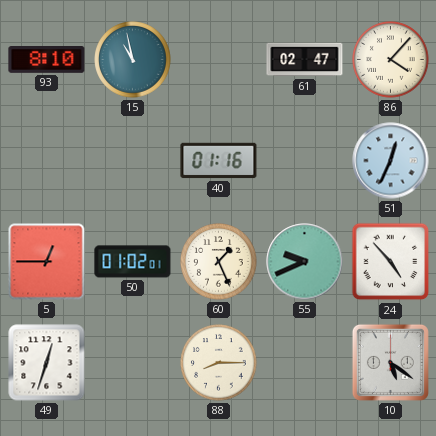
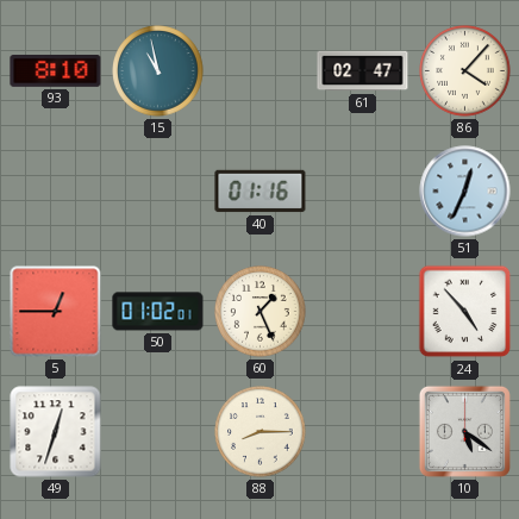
55: 9:41 -> none
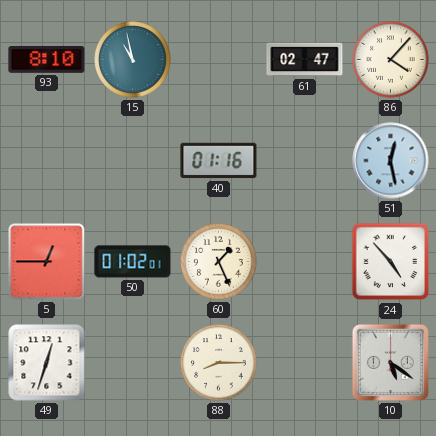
51: 12:34 -> 12:28
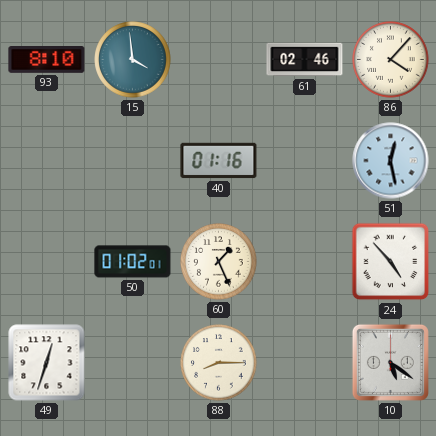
15: 10:58 -> 3:59
61: 02:47 -> 02:46
5: 12:45 -> none
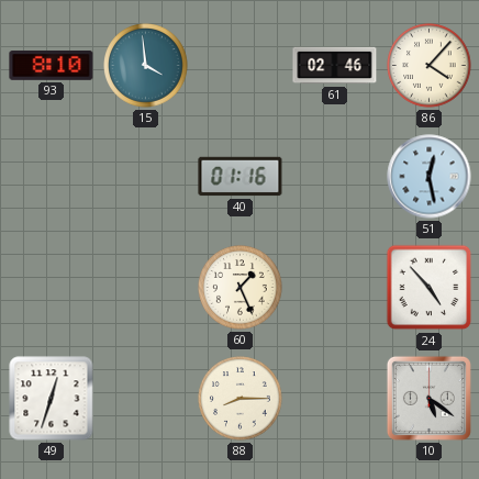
50: 01:02 -> none
